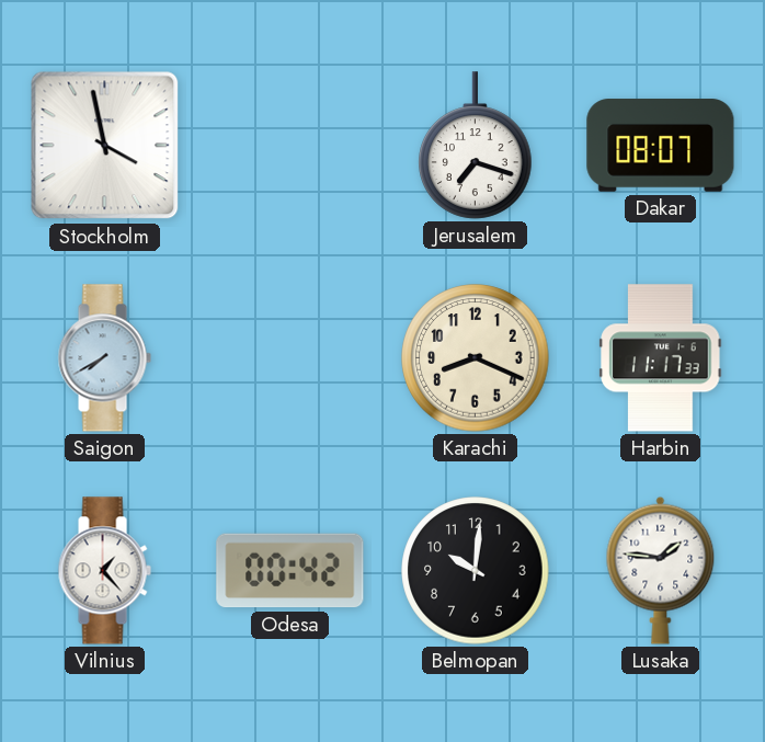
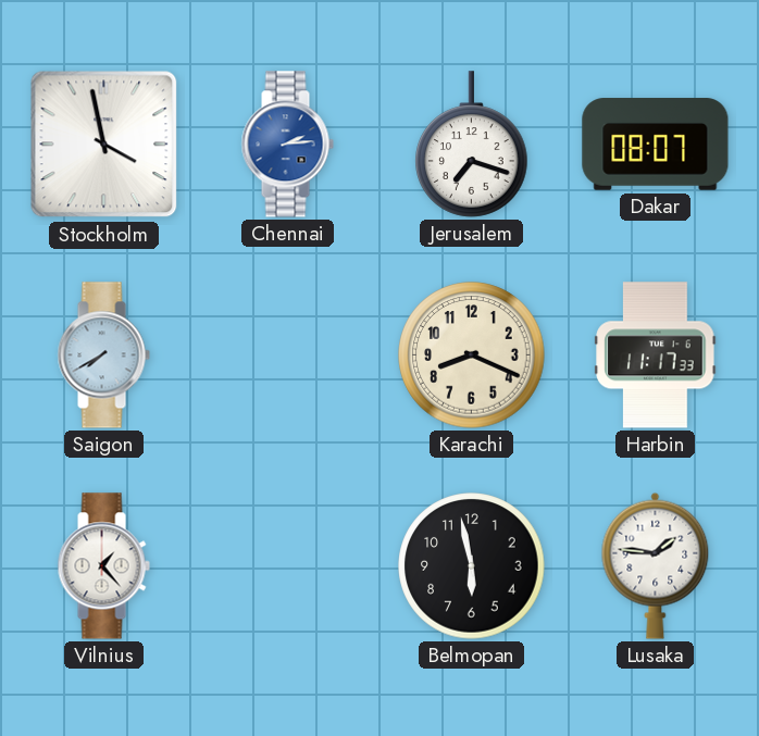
Chennai: none -> 2:14
Odesa: 00:42 -> none
Belmopan: 10:01 -> 5:58
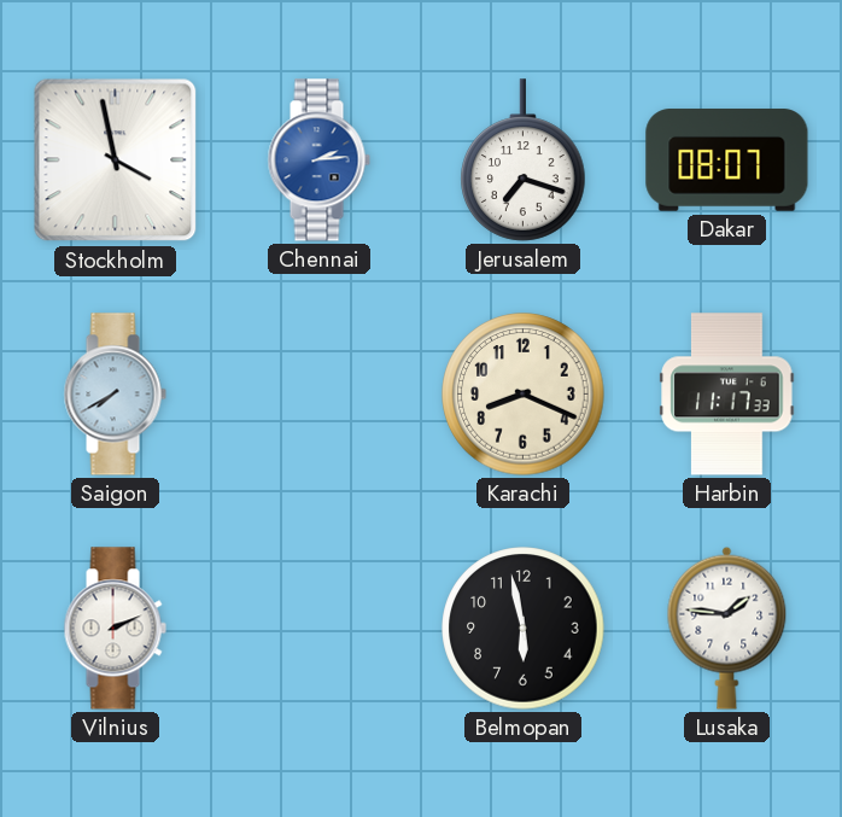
Vilnius: 1:23 -> 2:11
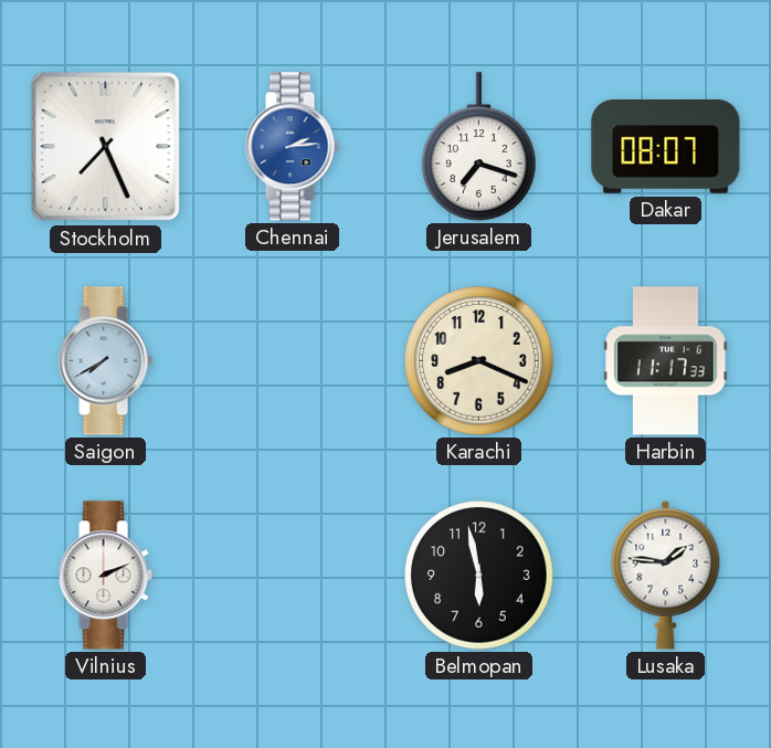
Stockholm: 3:58 -> 7:26
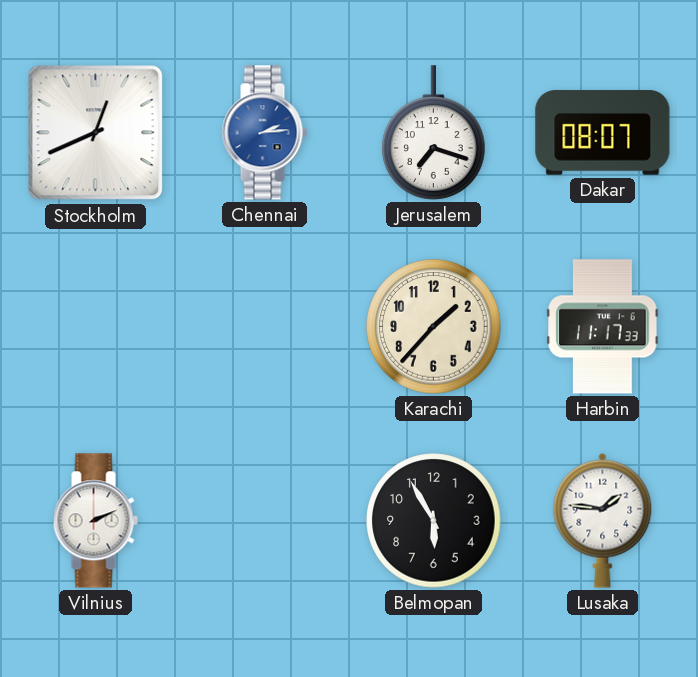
Stockholm: 7:26 -> 12:41
Saigon: 7:40 -> none
Karachi: 8:19 -> 1:37
Belmopan: 5:58 -> 5:55
